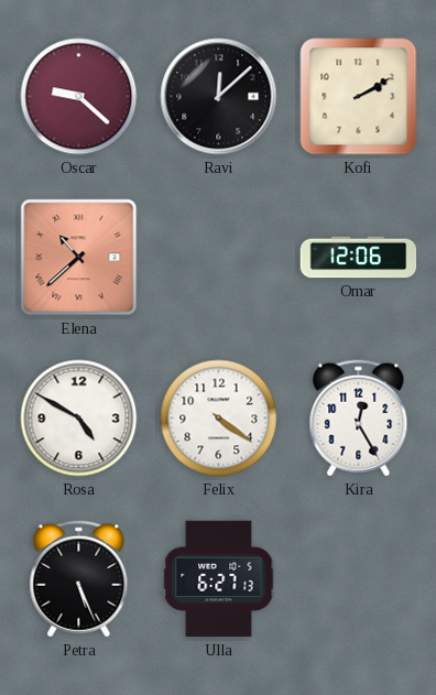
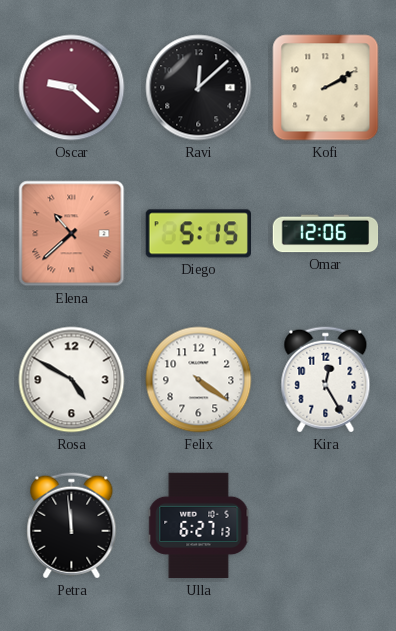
Diego: none -> 5:15
Petra: 5:26 -> 11:59
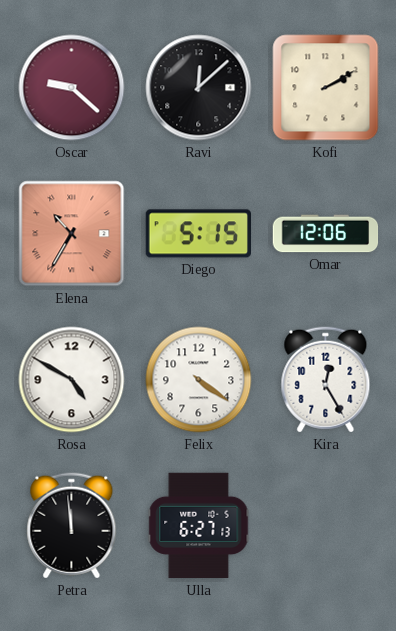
Elena: 10:38 -> 10:35
